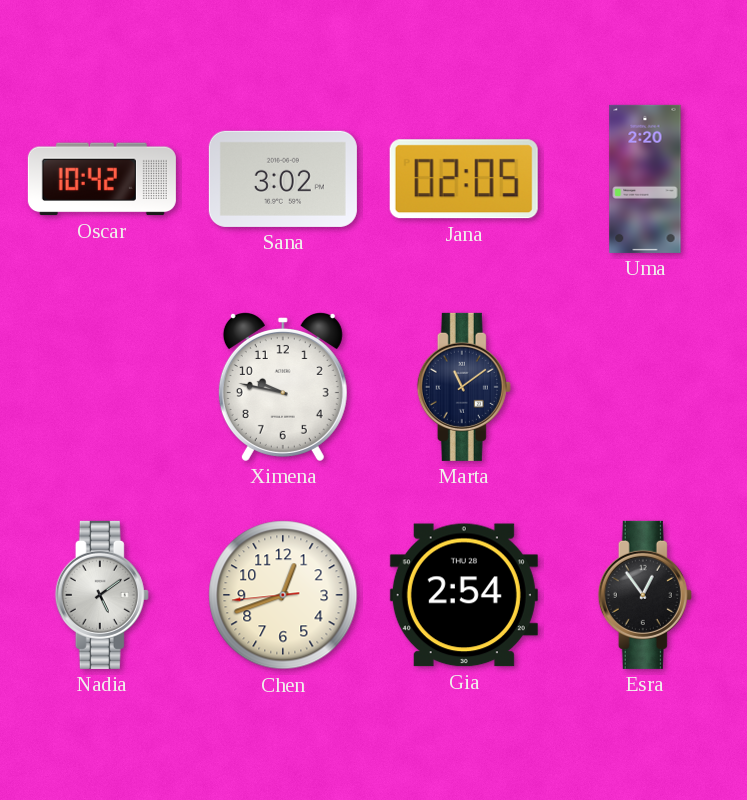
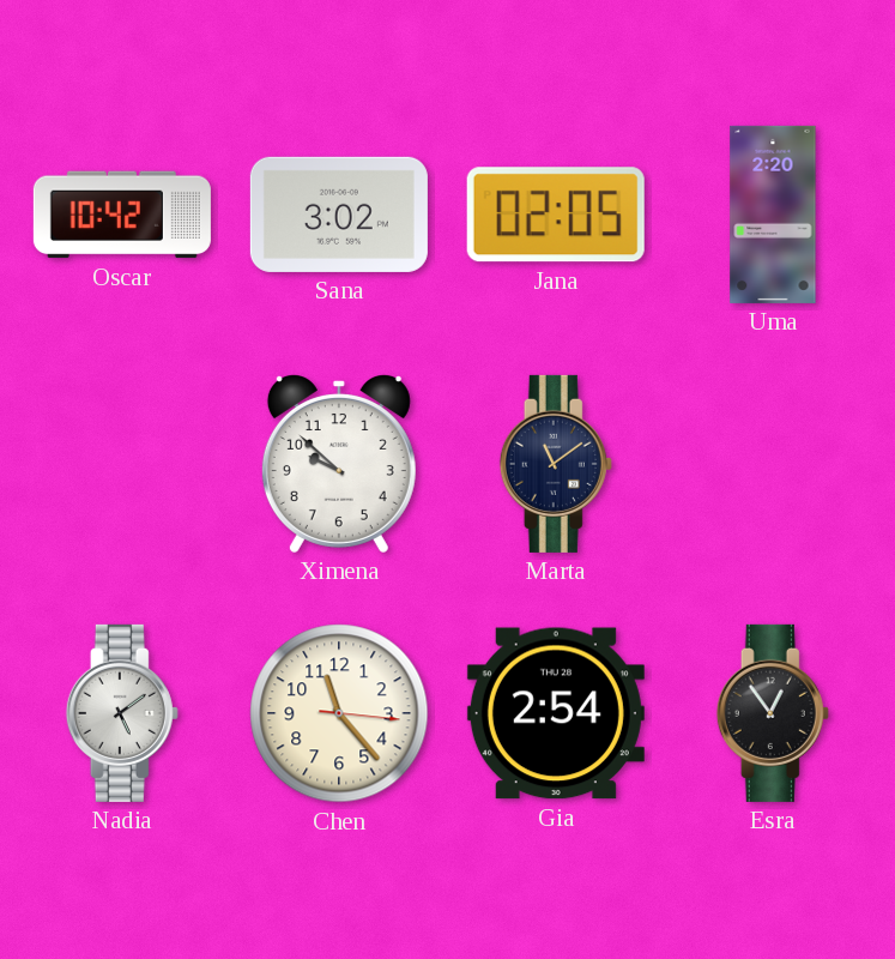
Ximena: 9:47 -> 9:52
Chen: 12:41 -> 11:23
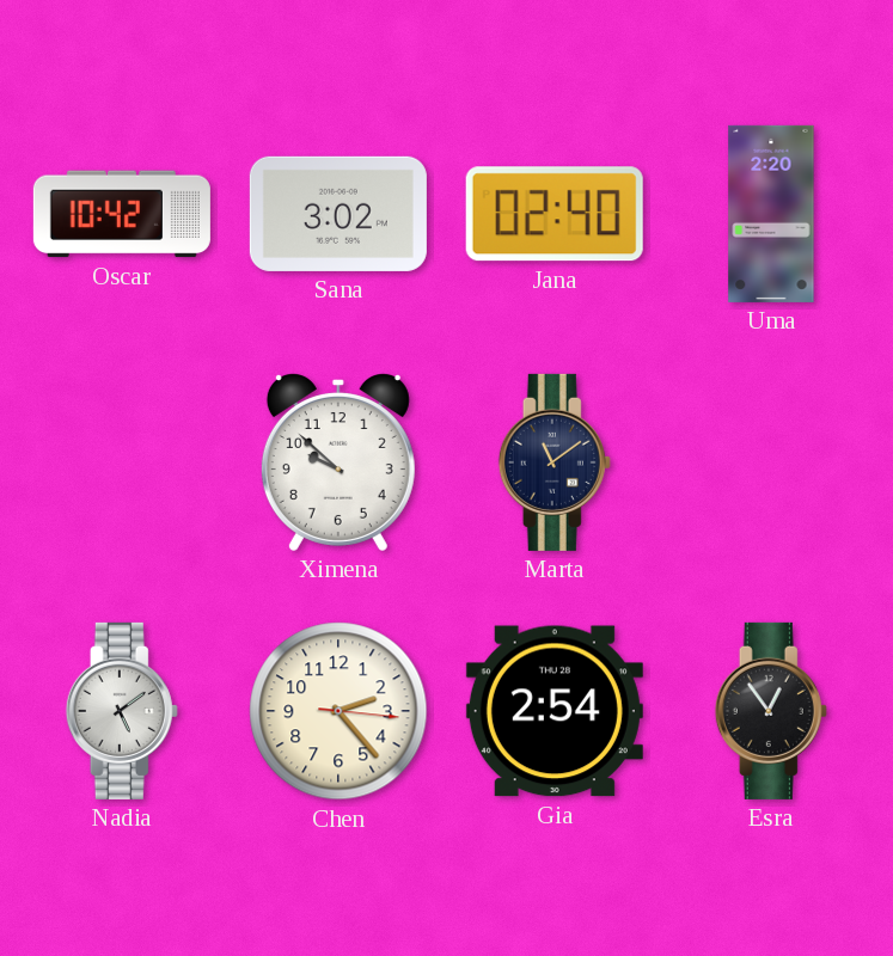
Jana: 02:05 -> 02:40
Chen: 11:23 -> 2:23
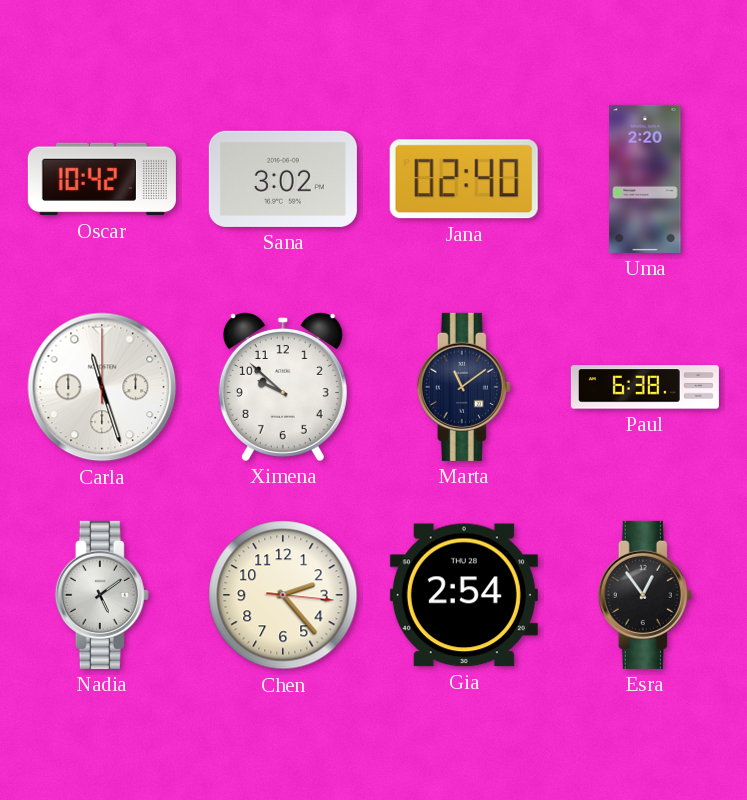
Carla: none -> 11:27
Paul: none -> 6:38
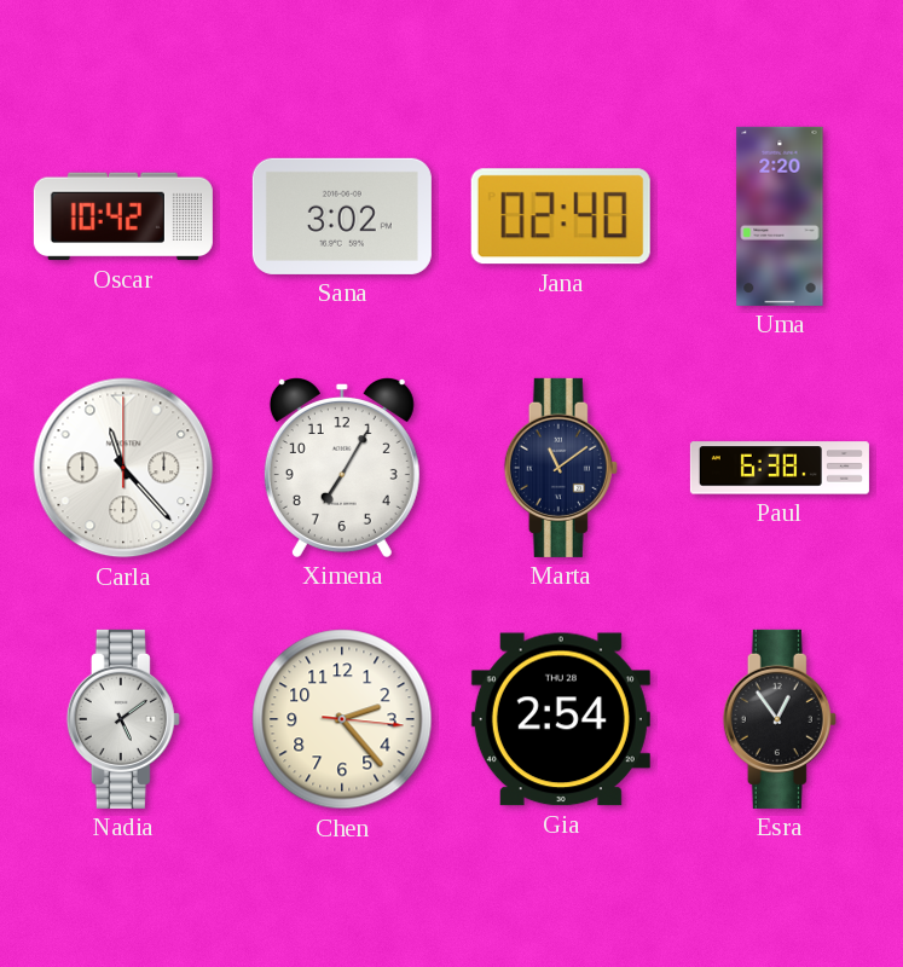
Carla: 11:27 -> 11:23
Ximena: 9:52 -> 7:05
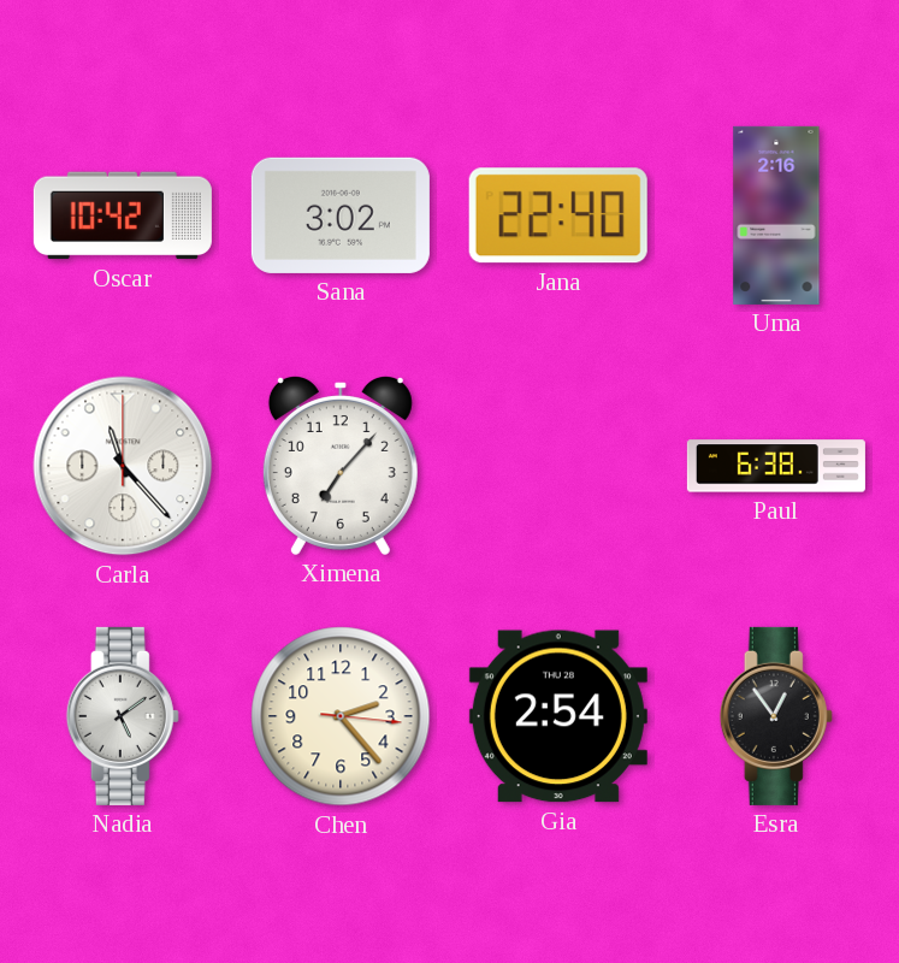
Jana: 02:40 -> 22:40
Uma: 2:20 -> 2:16
Ximena: 7:05 -> 7:07
Marta: 11:09 -> none
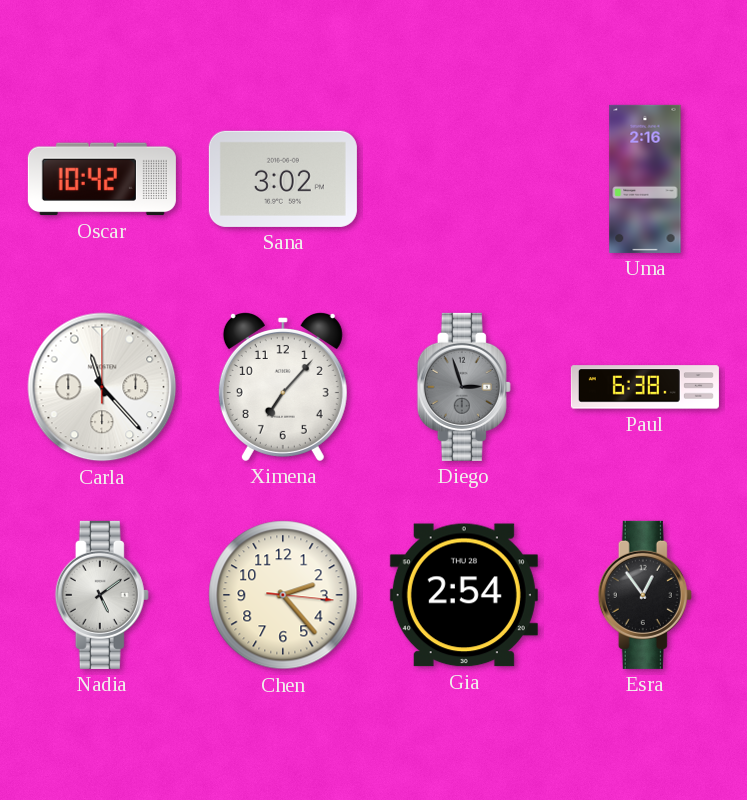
Jana: 22:40 -> none
Diego: none -> 2:57
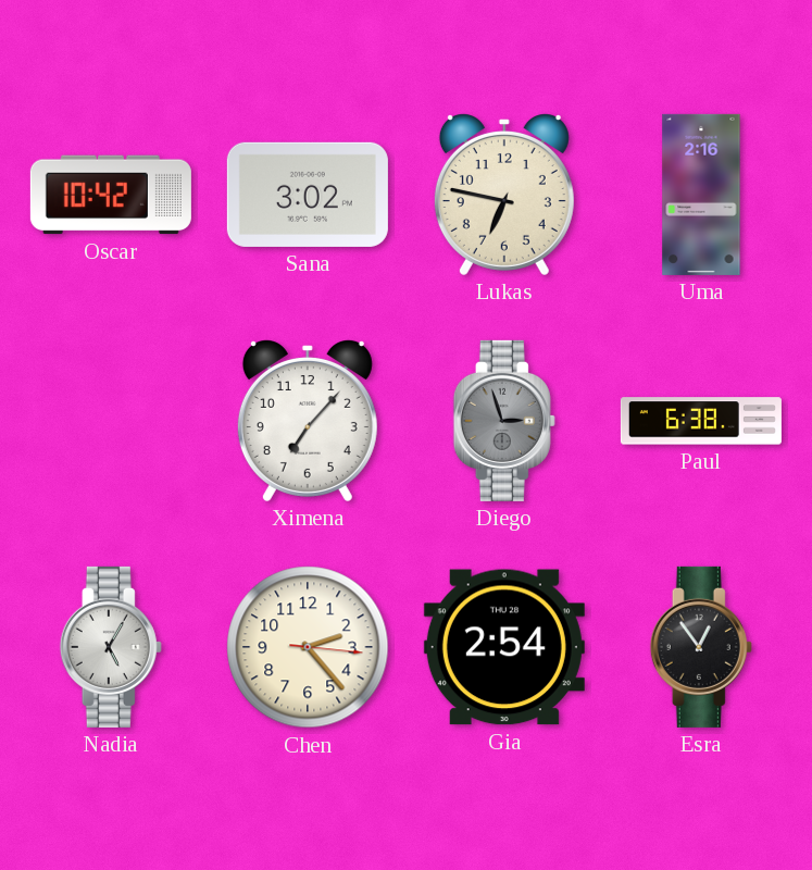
Lukas: none -> 6:47
Carla: 11:23 -> none
Nadia: 5:09 -> 5:05
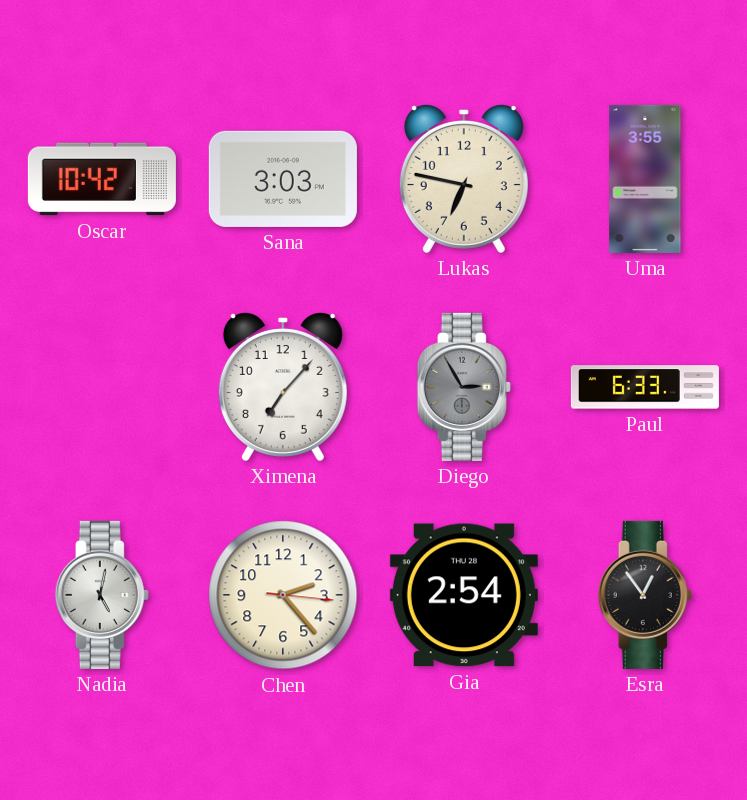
Sana: 3:02 -> 3:03
Uma: 2:16 -> 3:55
Diego: 2:57 -> 2:55
Paul: 6:38 -> 6:33
Nadia: 5:05 -> 5:02
